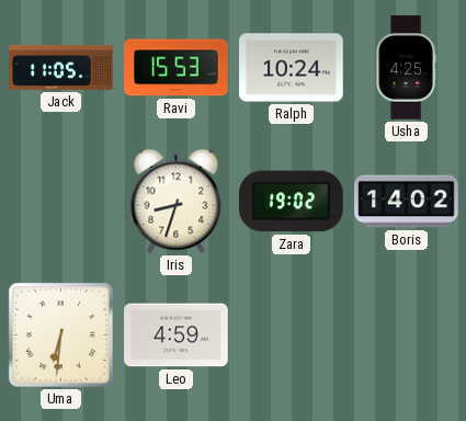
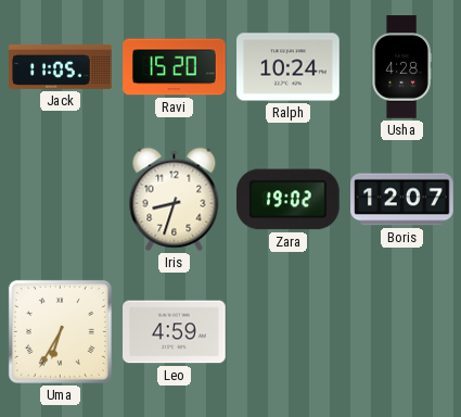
Ravi: 15:53 -> 15:20
Usha: 4:25 -> 4:28
Boris: 14:02 -> 12:07
Uma: 6:31 -> 6:35
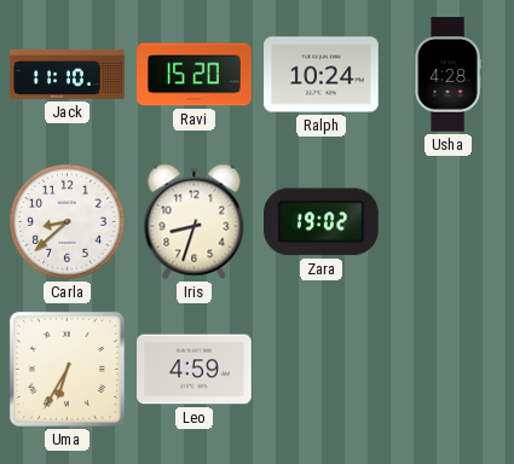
Jack: 11:05 -> 11:10
Carla: none -> 8:38
Boris: 12:07 -> none
